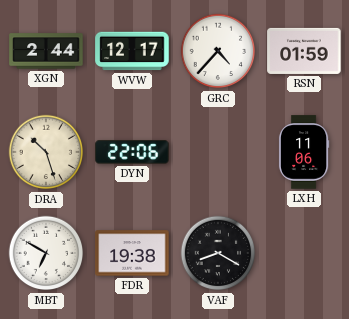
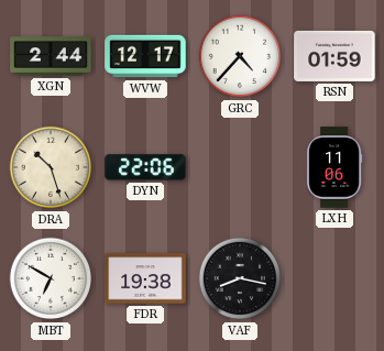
VAF: 8:20 -> 8:17
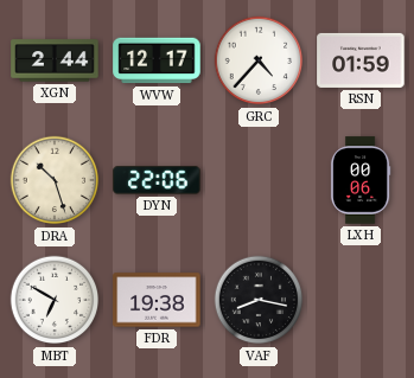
LXH: 11:06 -> 00:06
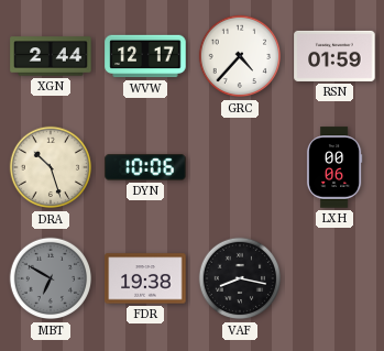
DYN: 22:06 -> 10:06
MBT dial: white -> grey
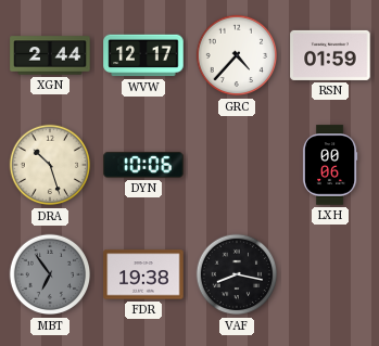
MBT: 6:50 -> 6:54
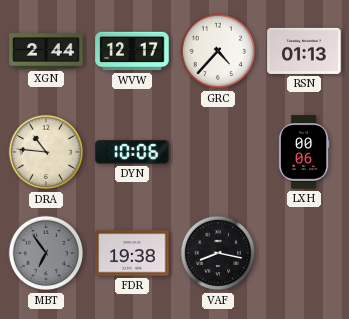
RSN: 01:59 -> 01:13
DRA: 10:27 -> 10:46
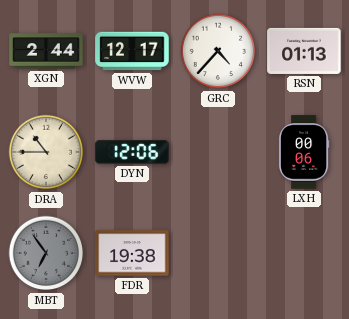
DRA: 10:46 -> 10:45
DYN: 10:06 -> 12:06
VAF: 8:17 -> none
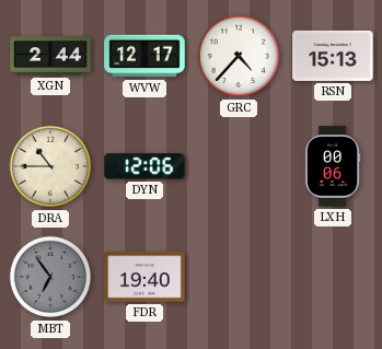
RSN: 01:13 -> 15:13
FDR: 19:38 -> 19:40
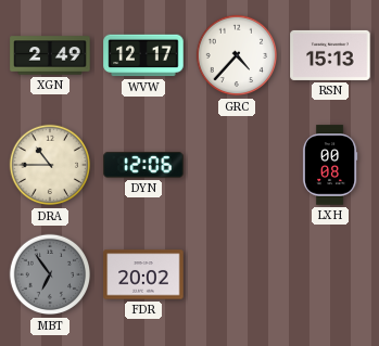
XGN: 2:44 -> 2:49
LXH: 00:06 -> 00:08
FDR: 19:40 -> 20:02
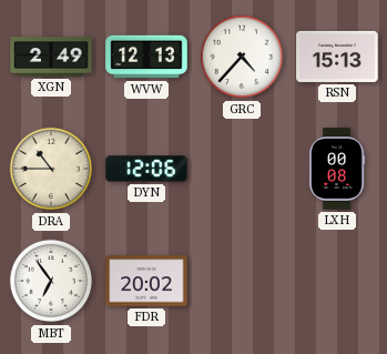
WVW: 12:17 -> 12:13
MBT dial: grey -> white
